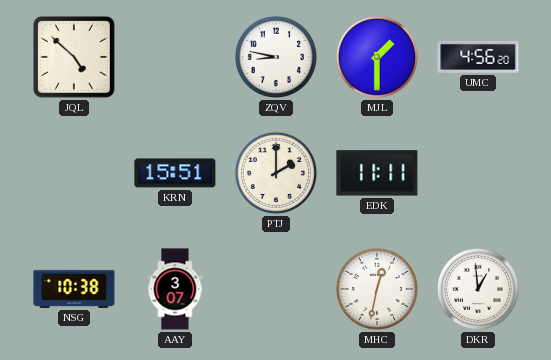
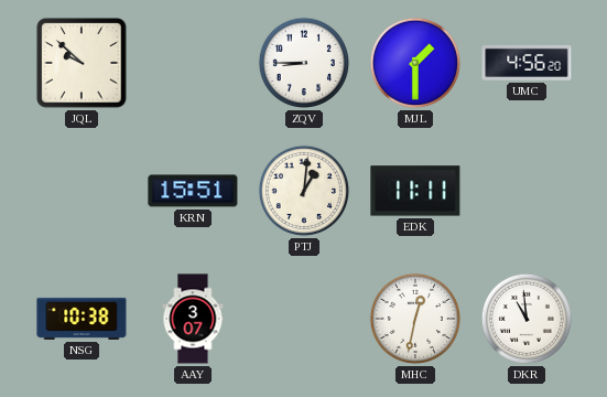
JQL: 4:52 -> 9:52
ZQV: 8:47 -> 8:45
PTJ: 2:00 -> 1:01
DKR: 12:59 -> 10:59
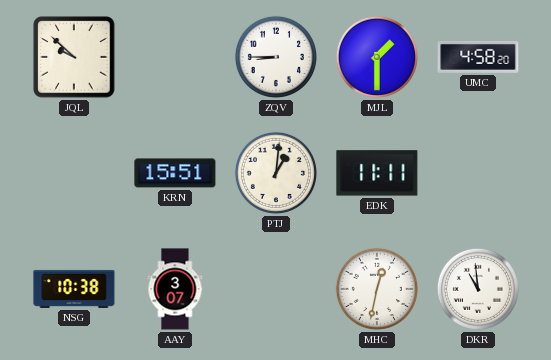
UMC: 4:56 -> 4:58
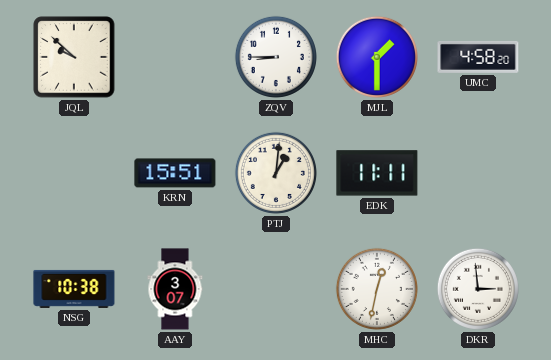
DKR: 10:59 -> 2:59
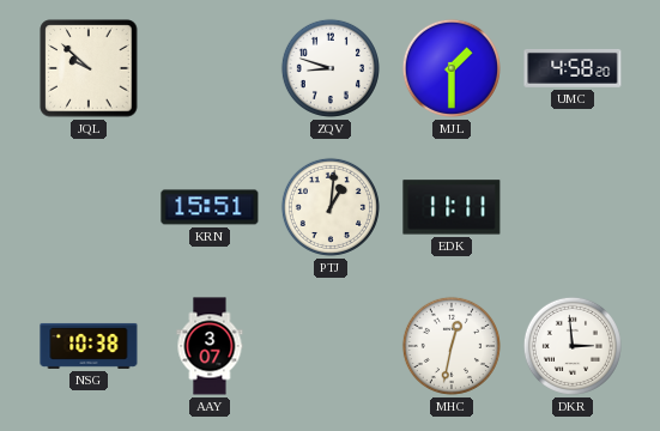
ZQV: 8:45 -> 8:48
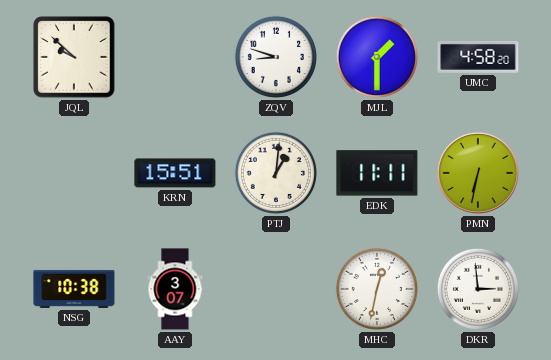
PMN: none -> 6:32
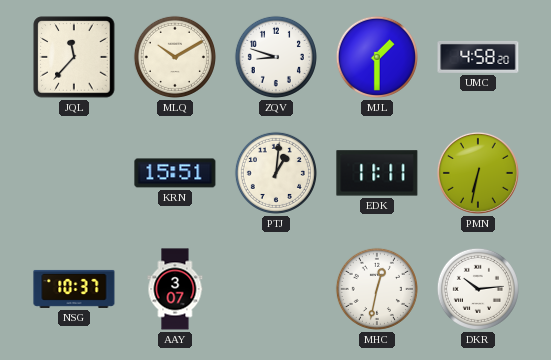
JQL: 9:52 -> 11:37
MLQ: none -> 10:10
NSG: 10:38 -> 10:37
DKR: 2:59 -> 10:14
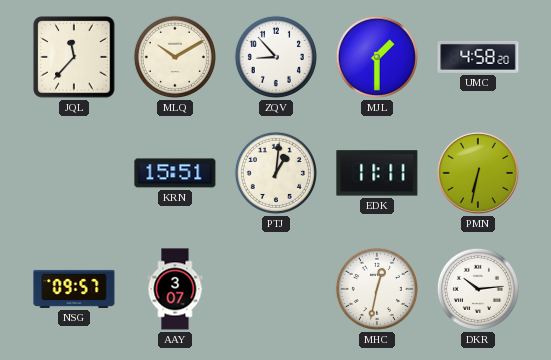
ZQV: 8:48 -> 8:53
NSG: 10:37 -> 09:57
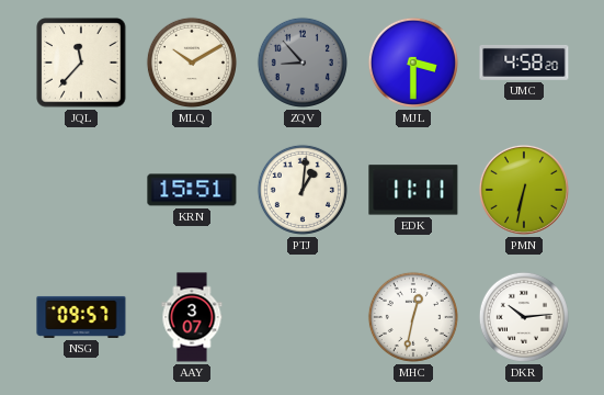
ZQV dial: white -> grey
MJL: 1:30 -> 3:30
